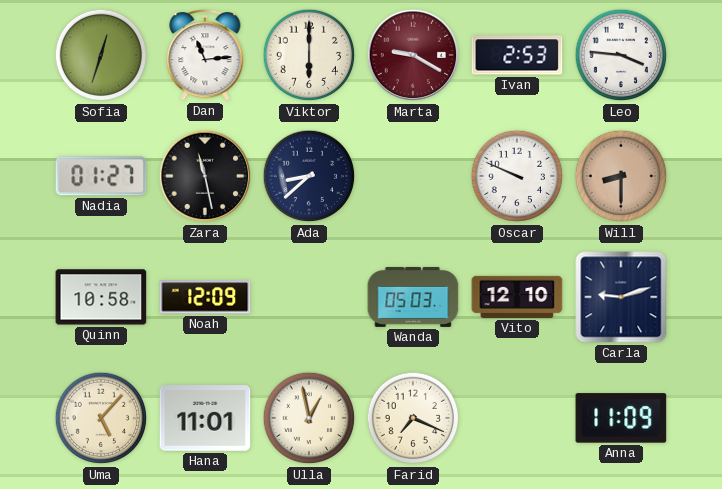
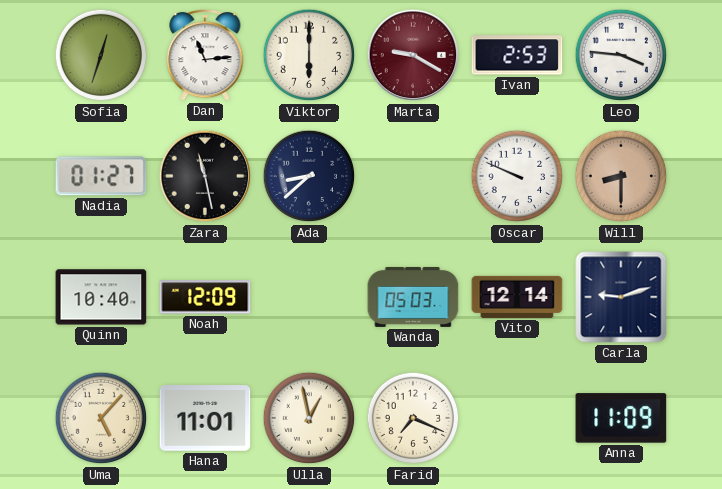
Quinn: 10:58 -> 10:40
Vito: 12:10 -> 12:14
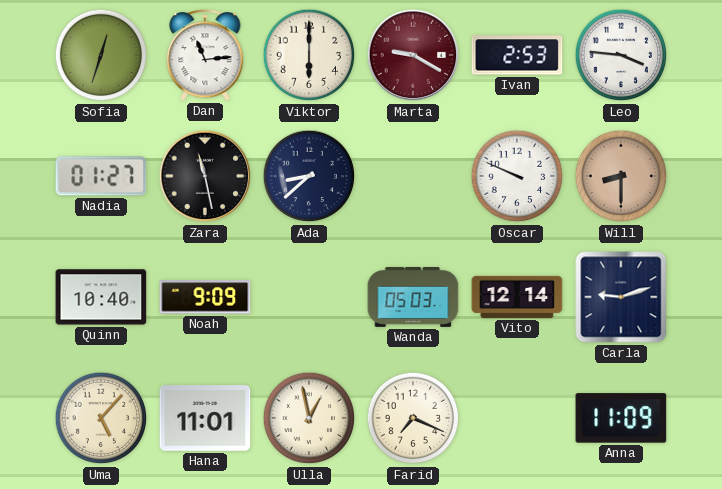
Noah: 12:09 -> 9:09
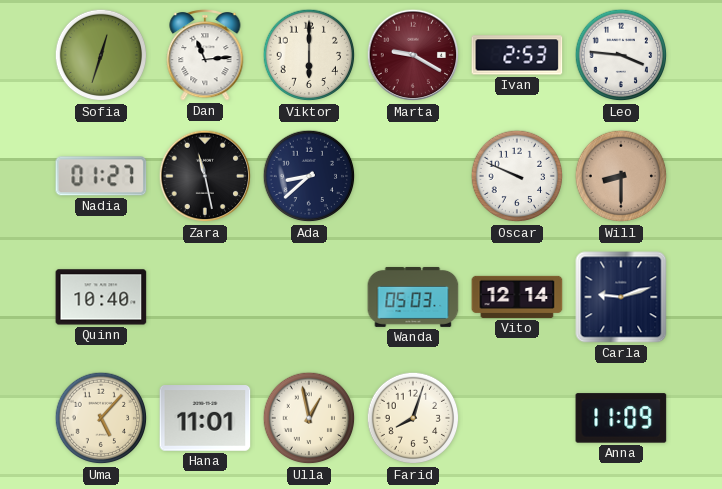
Noah: 9:09 -> none
Farid: 7:19 -> 8:03
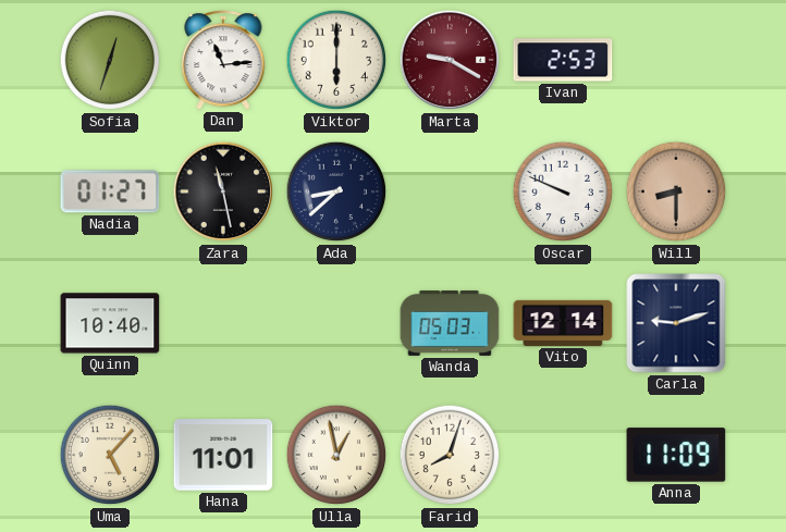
Leo: 3:46 -> none
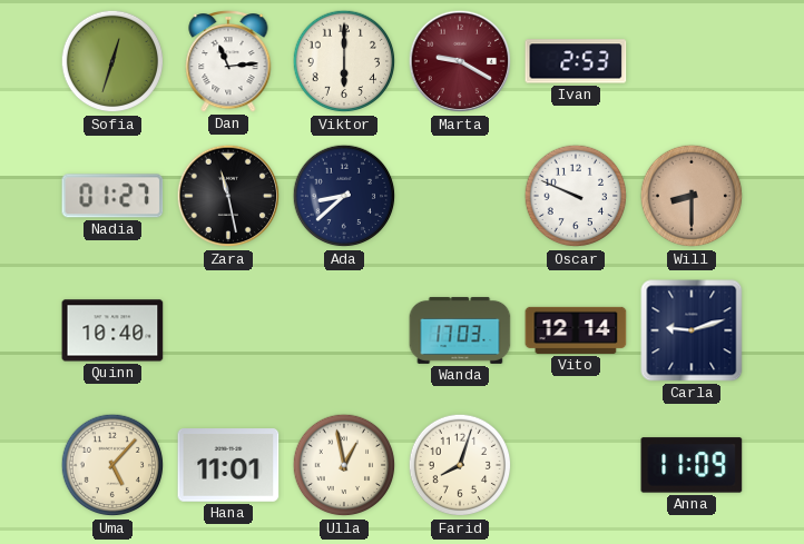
Wanda: 05:03 -> 17:03
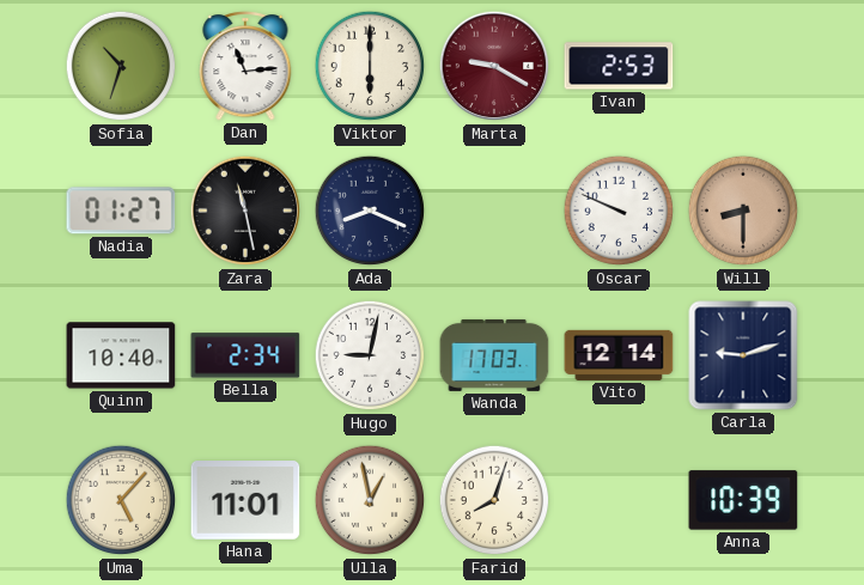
Sofia: 12:33 -> 10:33
Ada: 8:38 -> 8:19
Bella: none -> 2:34
Hugo: none -> 9:02
Anna: 11:09 -> 10:39
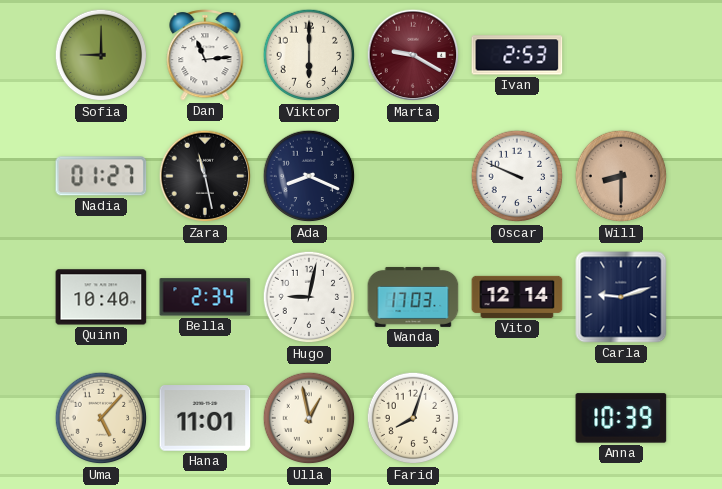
Sofia: 10:33 -> 9:00
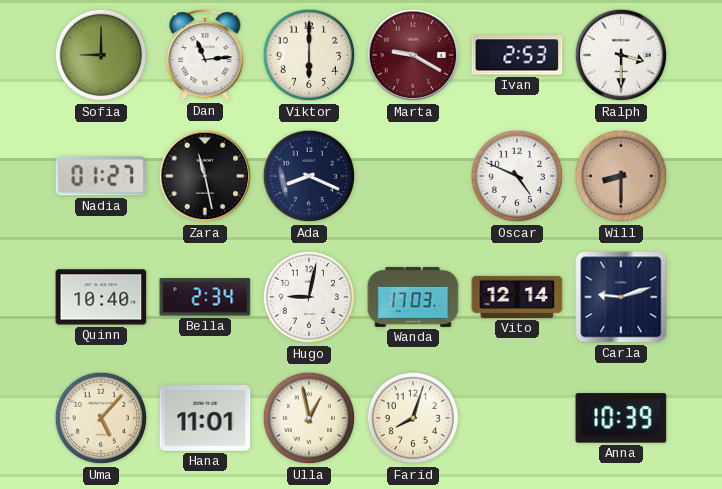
Ralph: none -> 3:30
Oscar: 9:49 -> 4:49
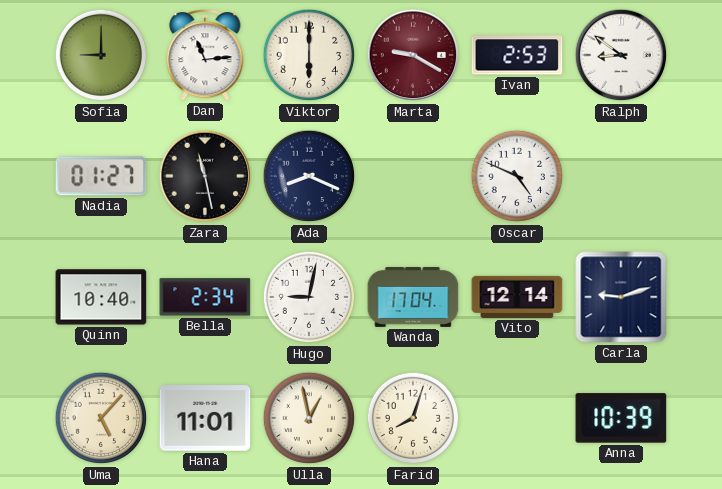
Ralph: 3:30 -> 8:51
Will: 8:30 -> none
Wanda: 17:03 -> 17:04
